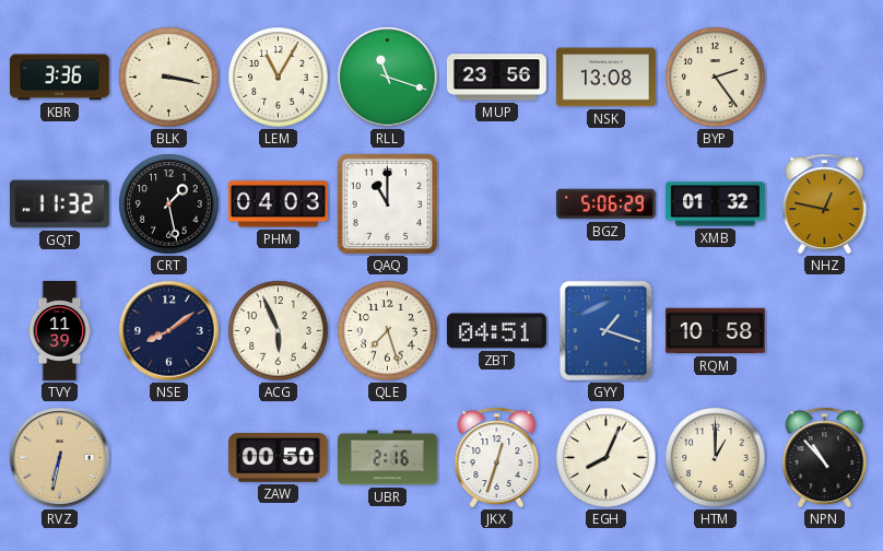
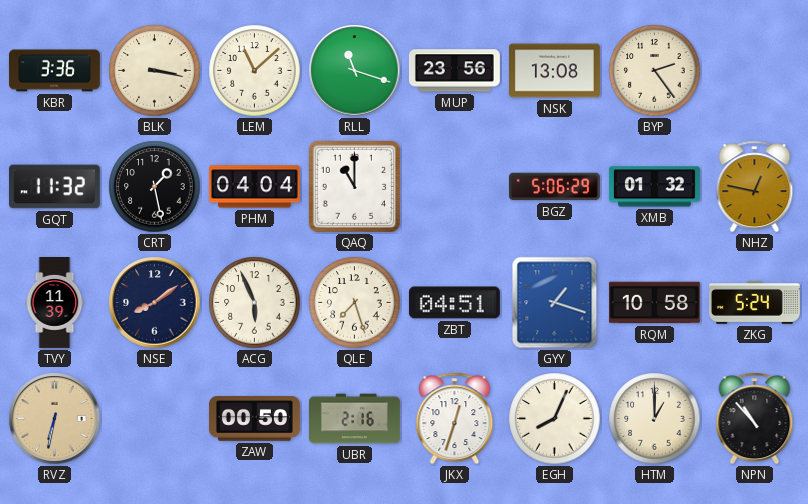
LEM: 11:05 -> 11:08
PHM: 04:03 -> 04:04
ZKG: none -> 5:24
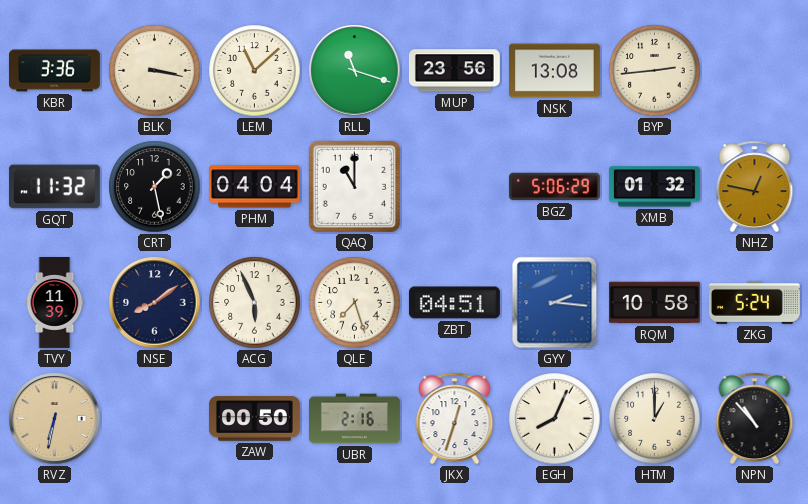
BYP: 2:24 -> 2:44
GYY: 1:18 -> 2:16
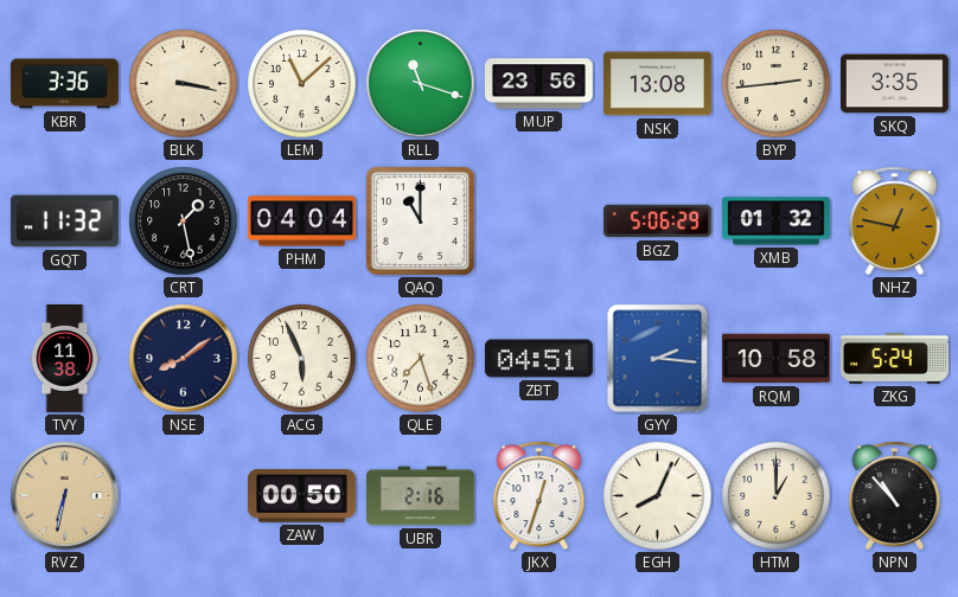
SKQ: none -> 3:35
TVY: 11:39 -> 11:38
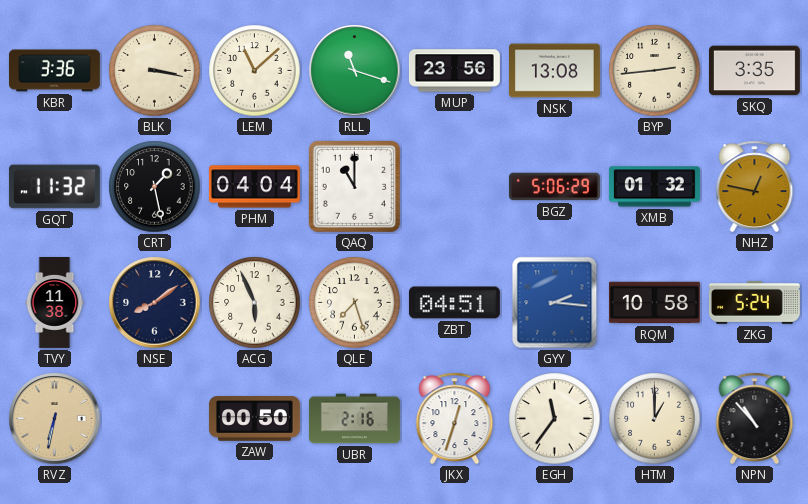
EGH: 8:04 -> 11:36
